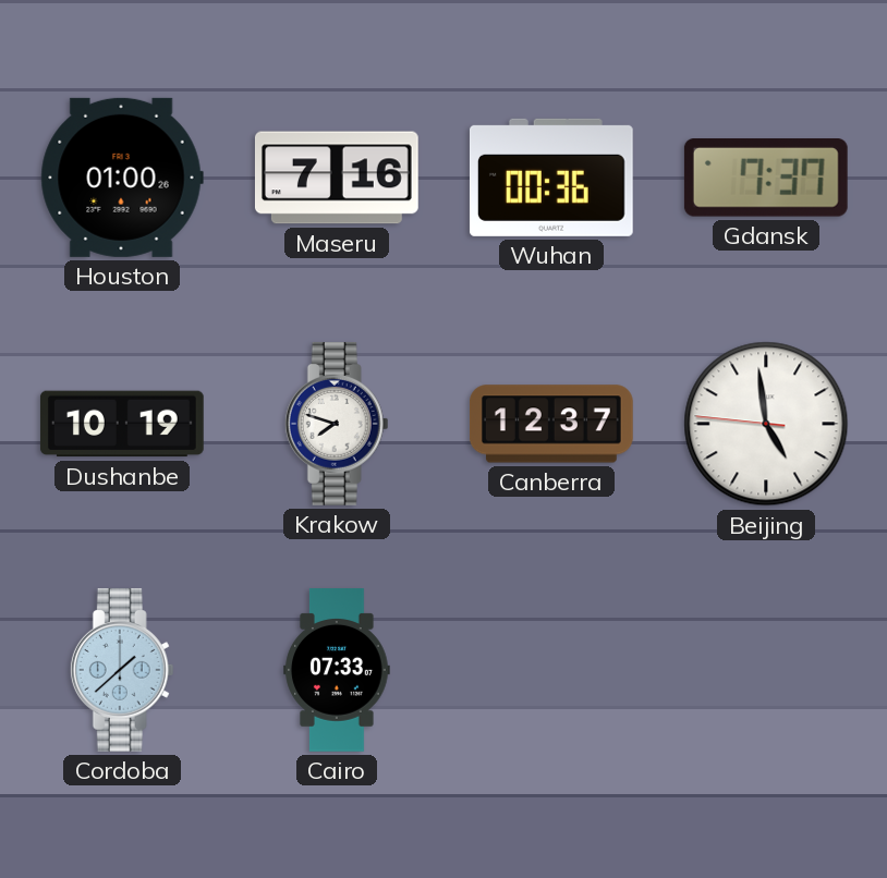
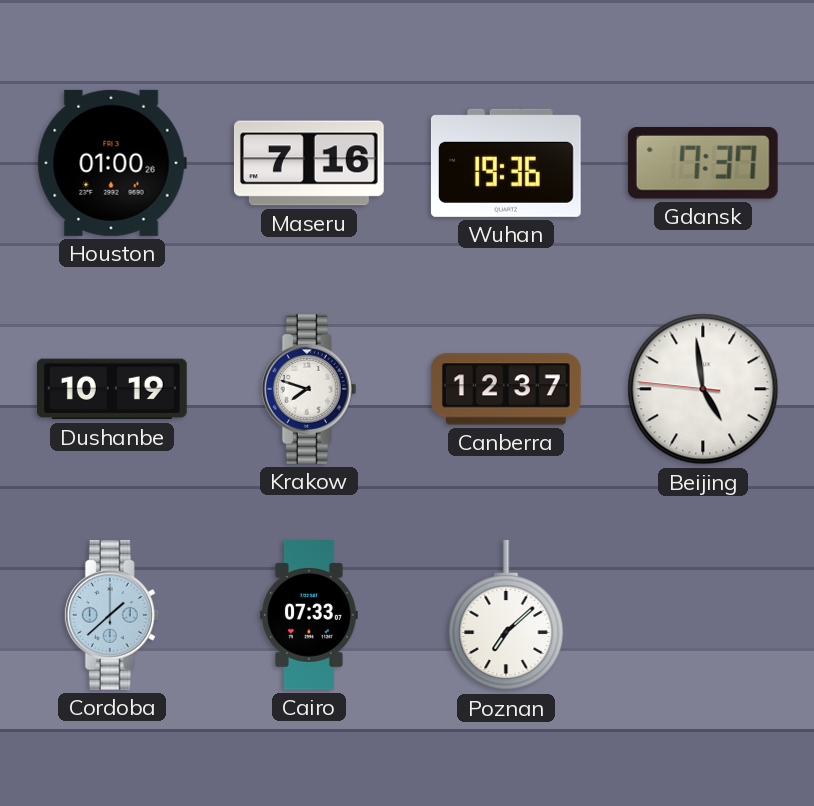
Wuhan: 00:36 -> 19:36
Poznan: none -> 7:08
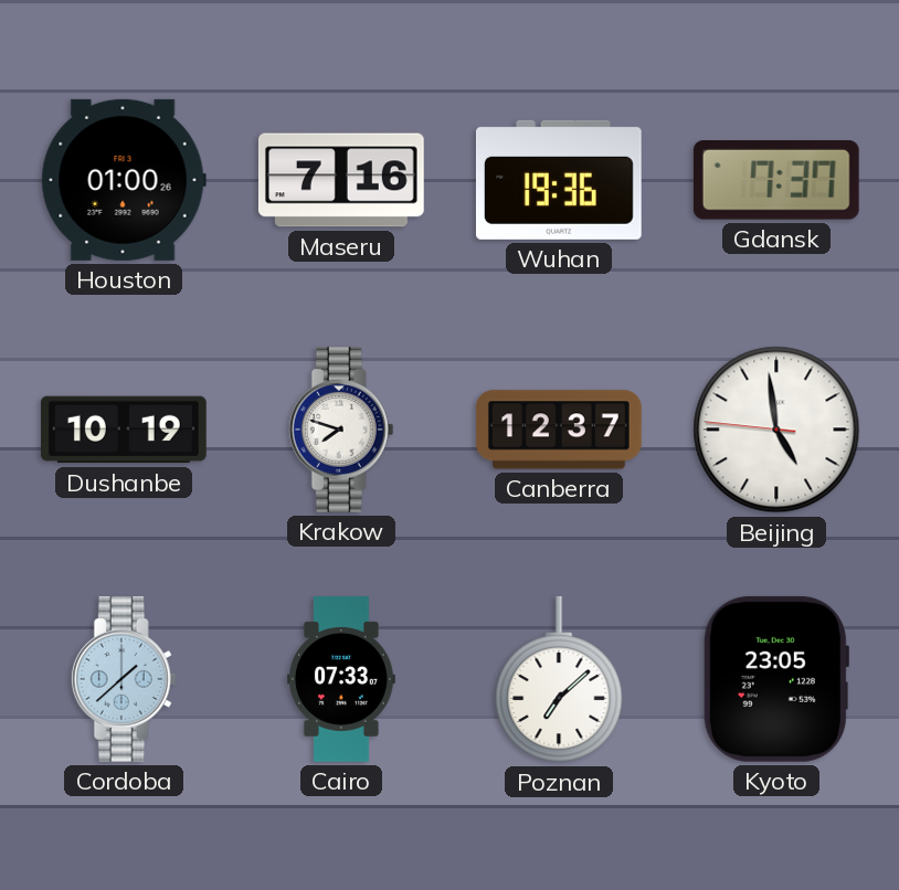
Kyoto: none -> 23:05
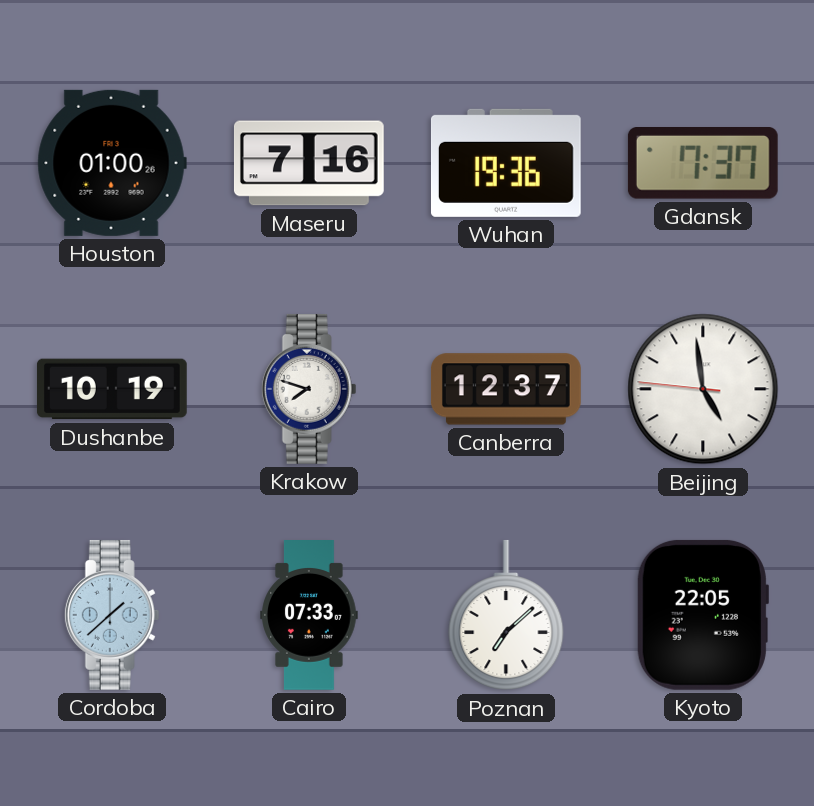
Kyoto: 23:05 -> 22:05
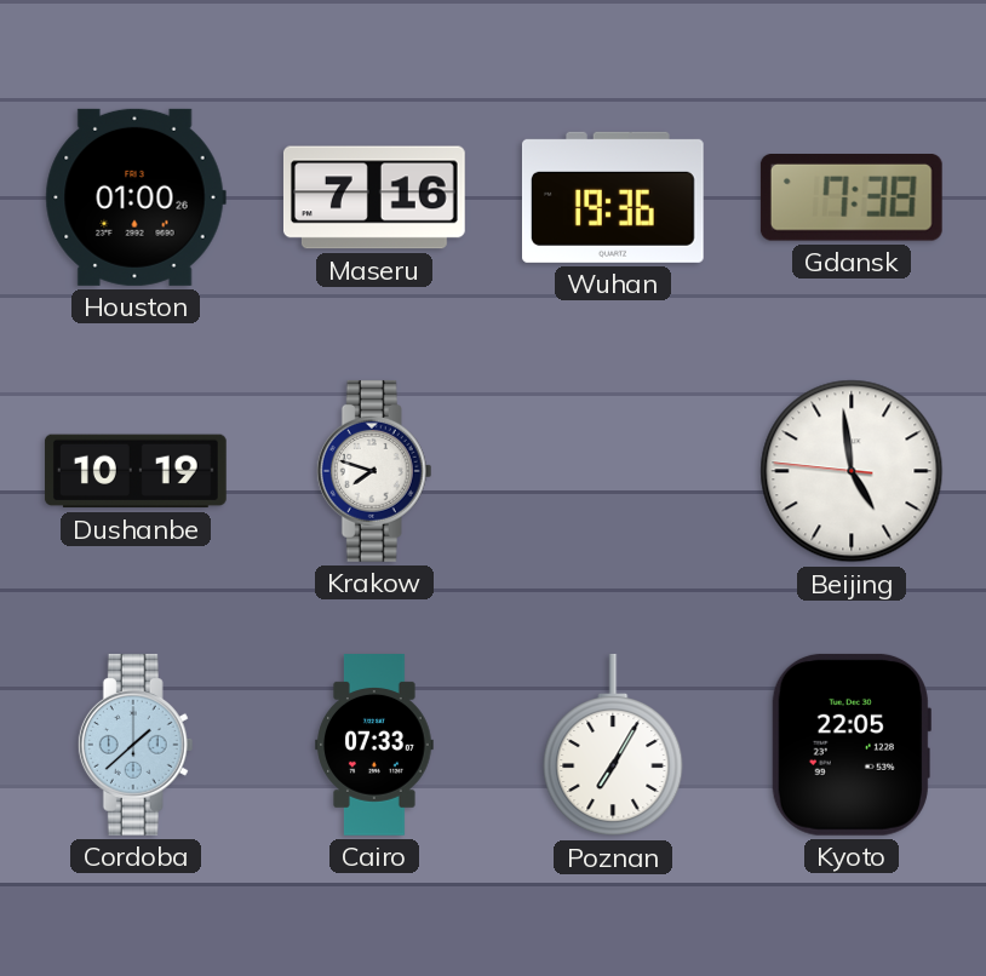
Gdansk: 7:37 -> 7:38
Canberra: 12:37 -> none
Poznan: 7:08 -> 7:05
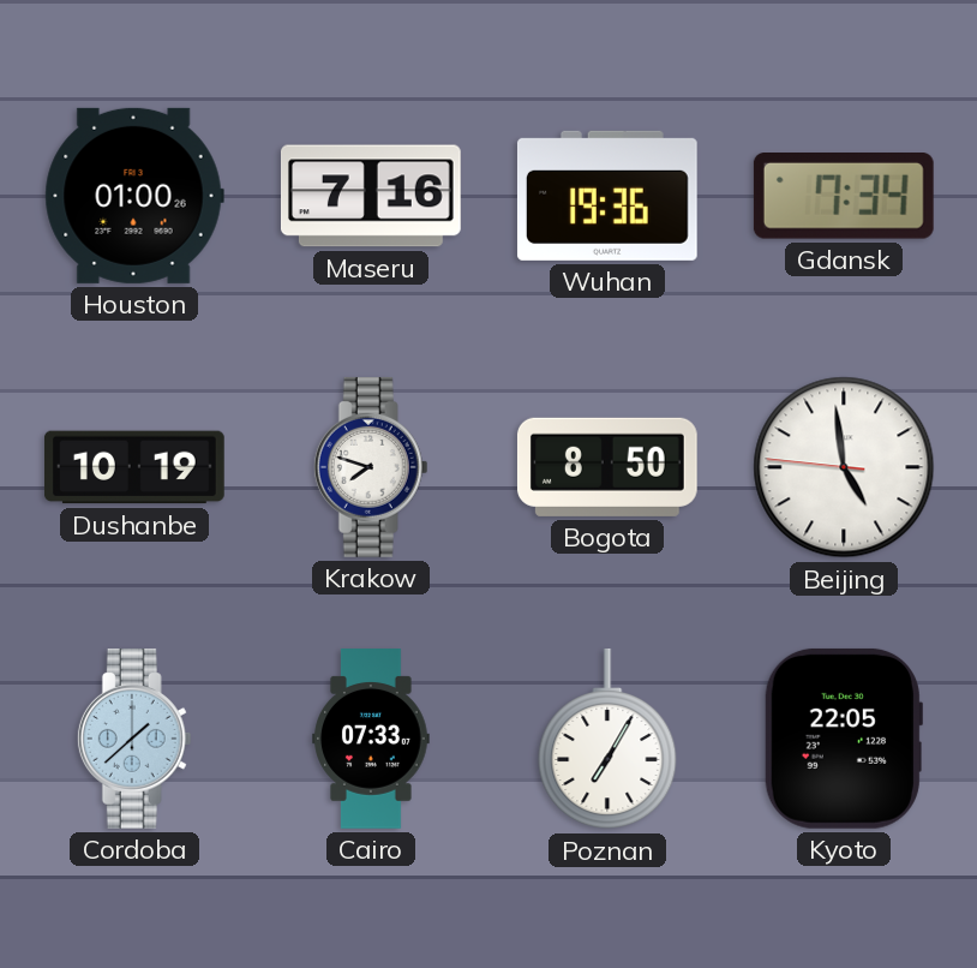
Gdansk: 7:38 -> 7:34
Bogota: none -> 8:50
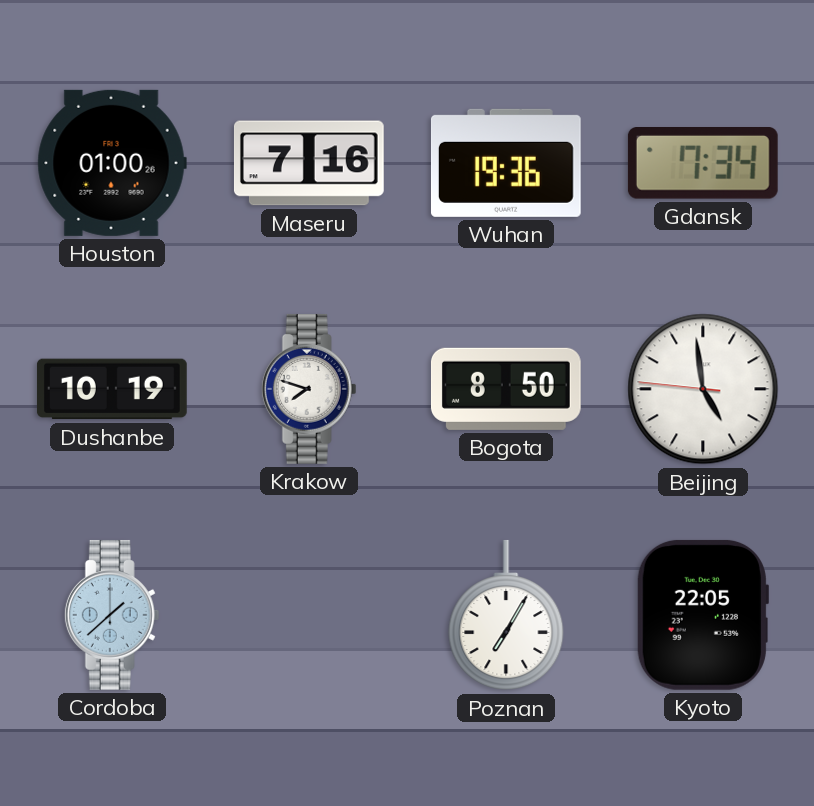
Cairo: 07:33 -> none
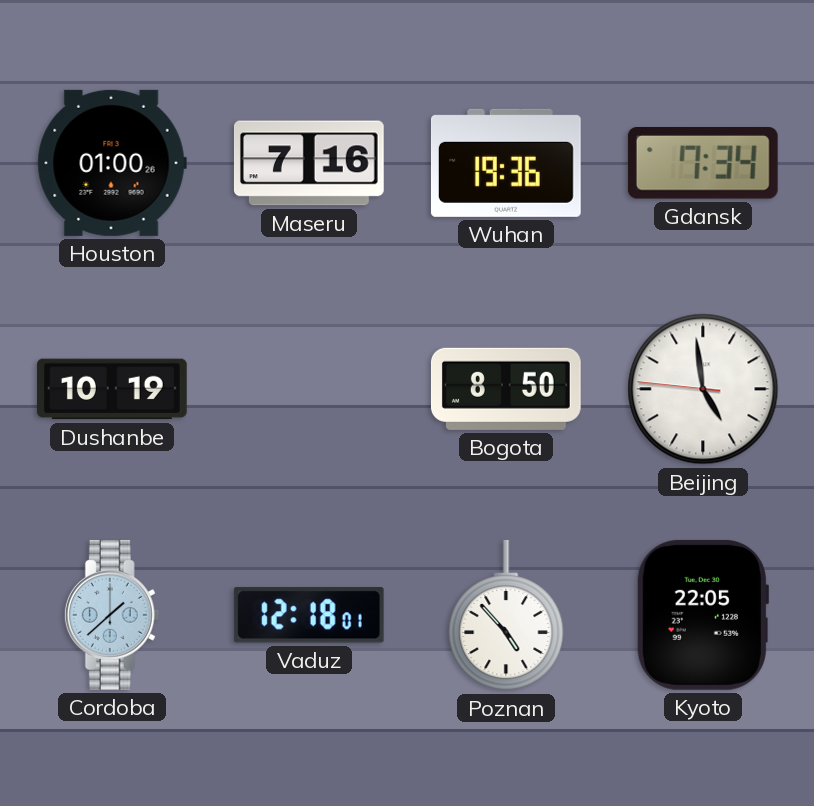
Krakow: 7:48 -> none
Vaduz: none -> 12:18
Poznan: 7:05 -> 4:53
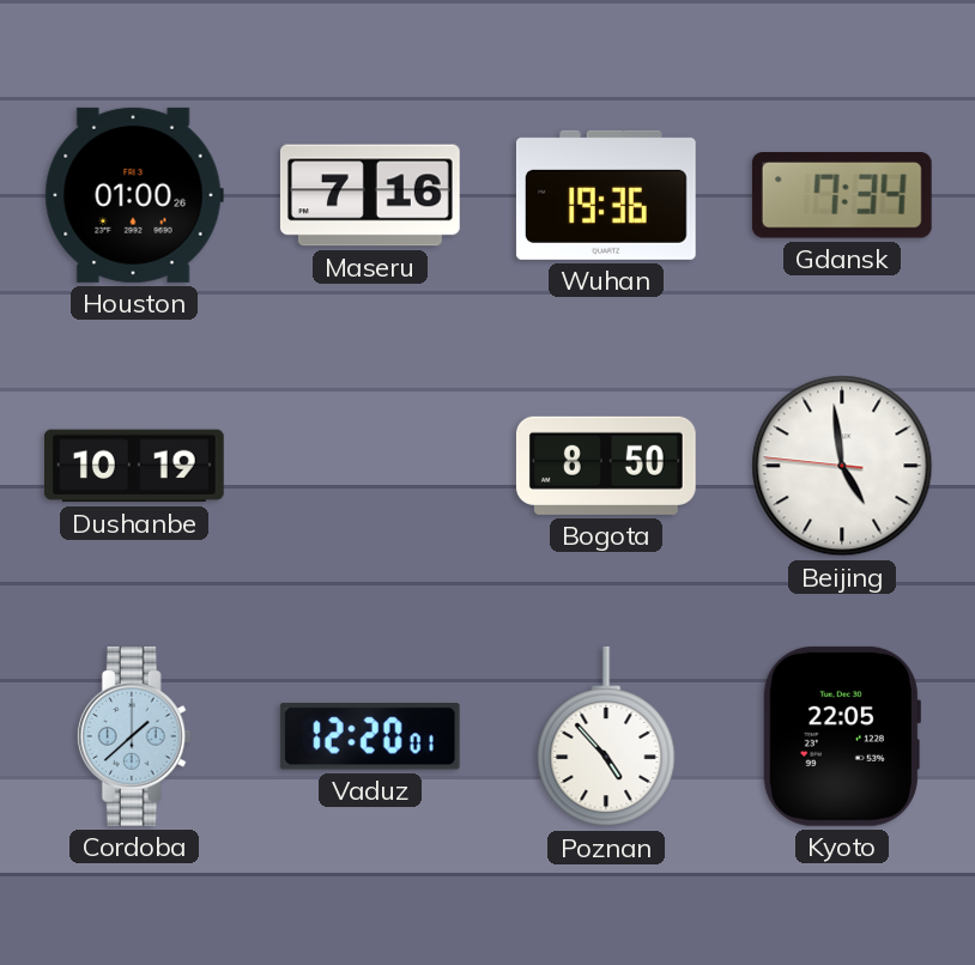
Vaduz: 12:18 -> 12:20
